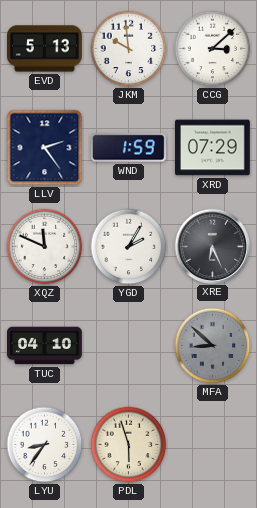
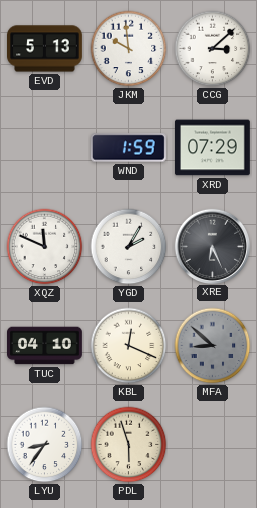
LLV: 2:24 -> none
KBL: none -> 12:19
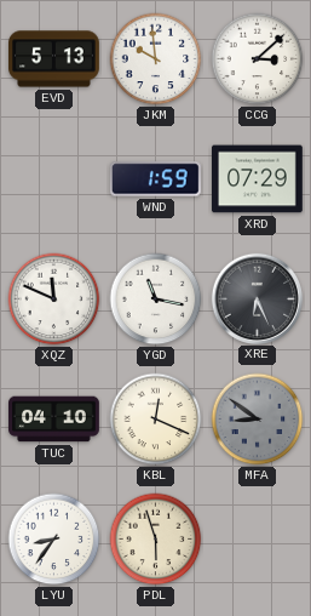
YGD: 2:05 -> 11:17
MFA: 8:52 -> 8:51
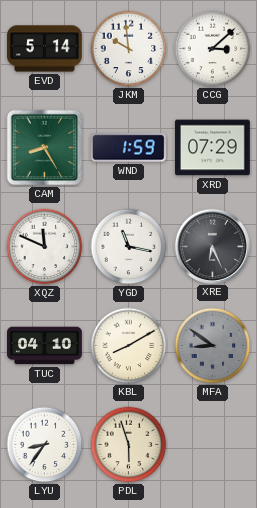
EVD: 5:13 -> 5:14
CAM: none -> 8:25
KBL: 12:19 -> 8:10
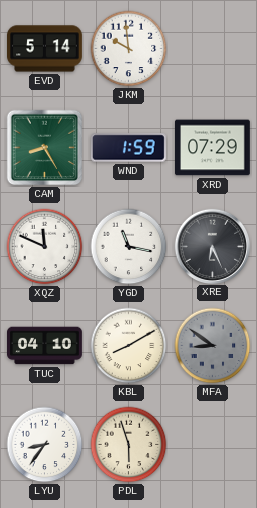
CCG: 3:08 -> none
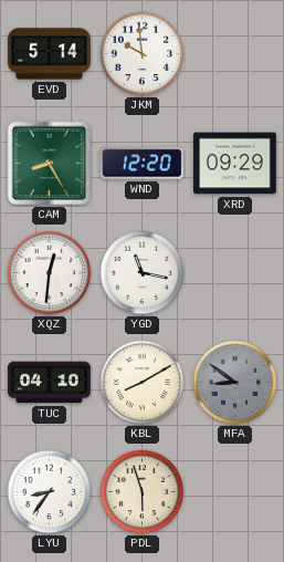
WND: 1:59 -> 12:20
XRD: 07:29 -> 09:29
XQZ: 11:49 -> 12:31
XRE: 6:26 -> none
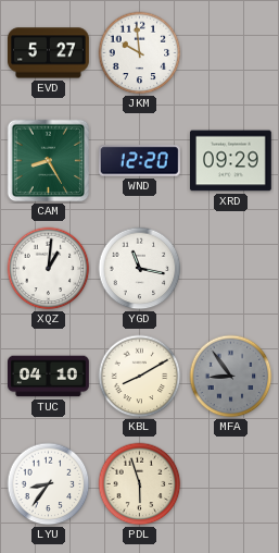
EVD: 5:14 -> 5:27
XQZ: 12:31 -> 1:01
MFA: 8:51 -> 8:54
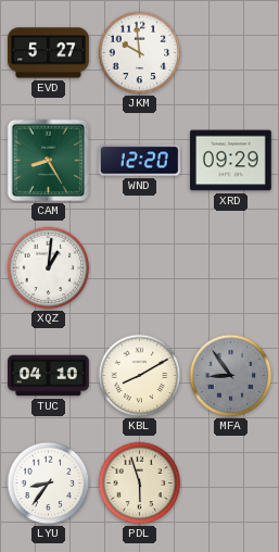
YGD: 11:17 -> none
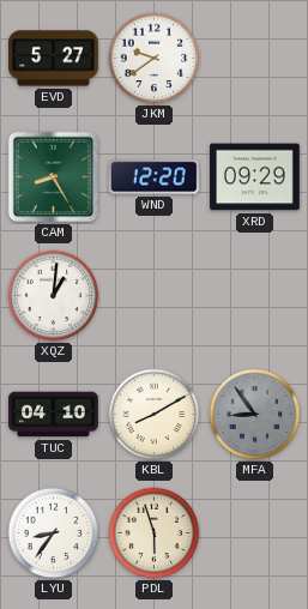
JKM: 9:59 -> 9:39
